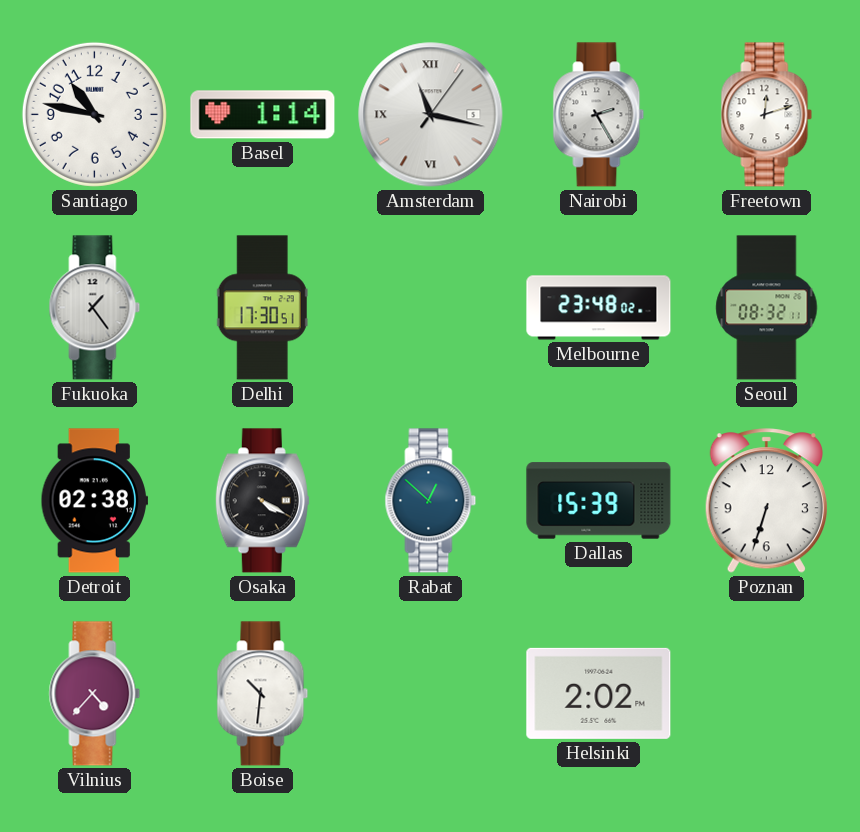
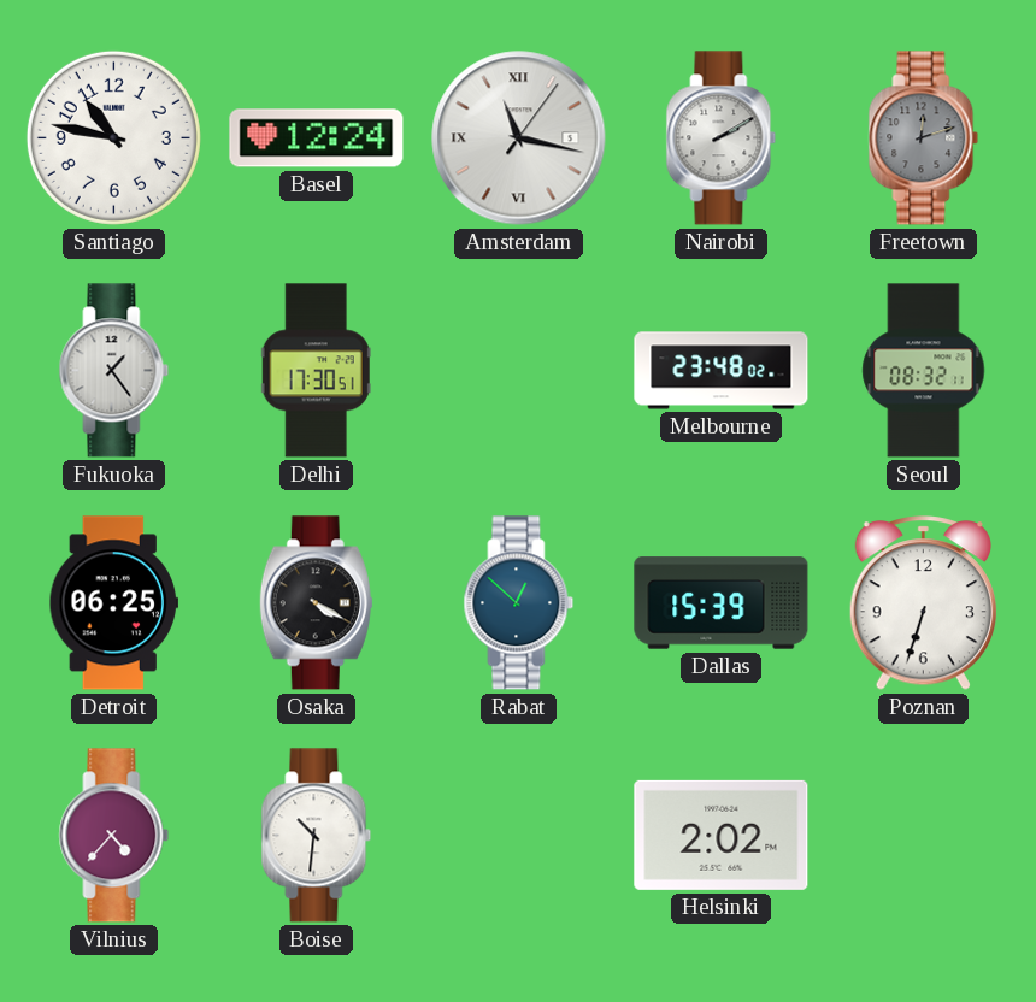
Basel: 1:14 -> 12:24
Nairobi: 2:25 -> 2:10
Freetown dial: white -> grey
Detroit: 02:38 -> 06:25
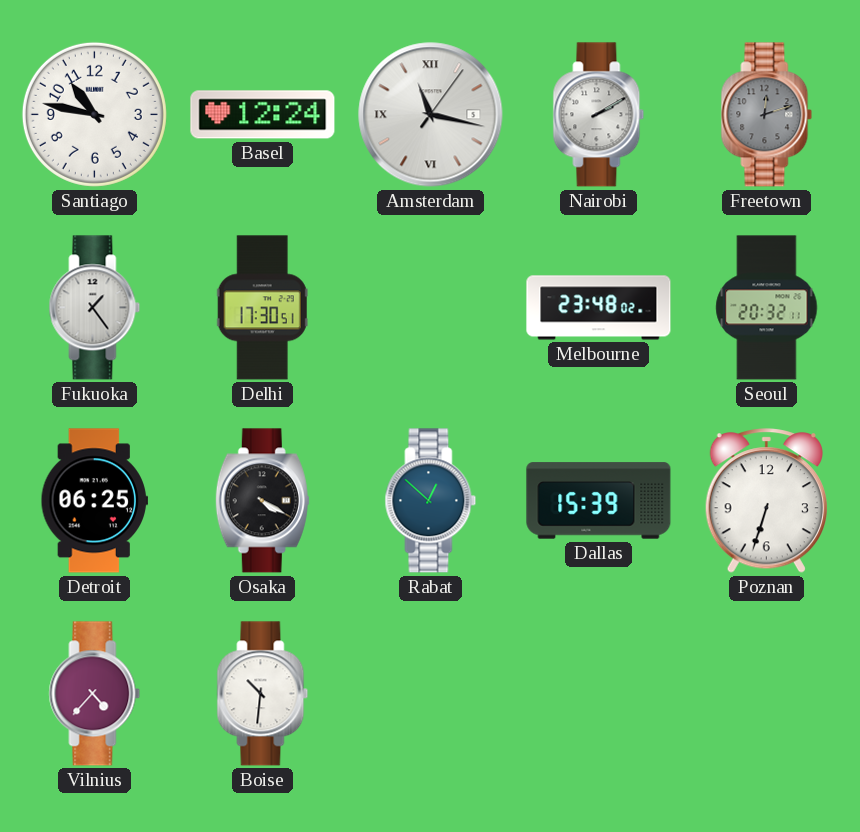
Seoul: 08:32 -> 20:32
Helsinki: 2:02 -> none
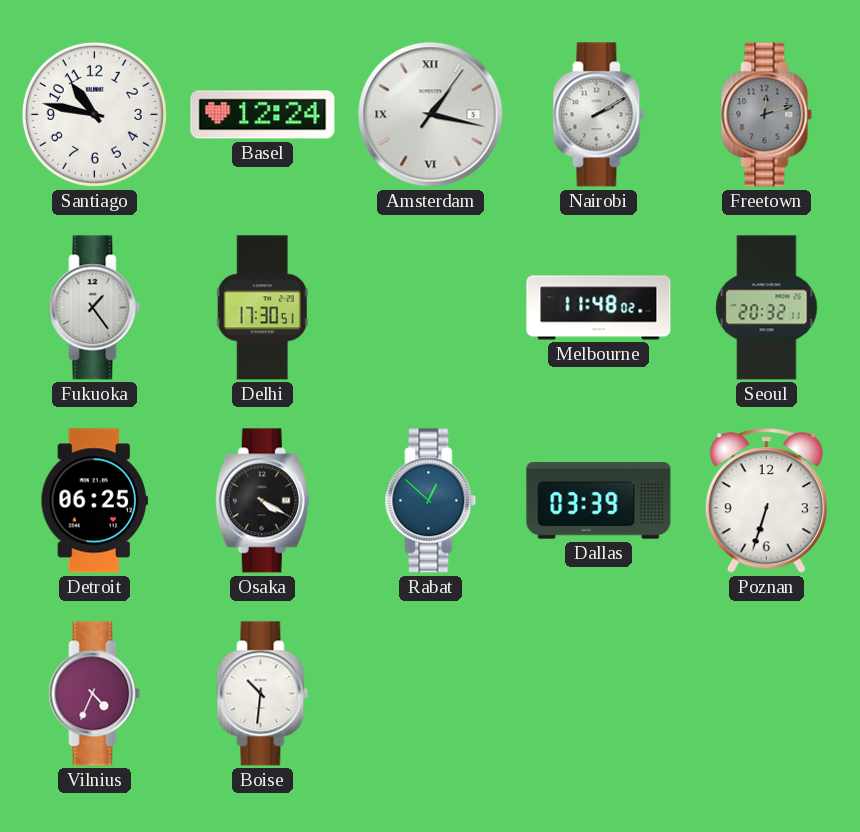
Amsterdam: 11:17 -> 1:17
Melbourne: 23:48 -> 11:48
Dallas: 15:39 -> 03:39
Vilnius: 4:37 -> 4:34
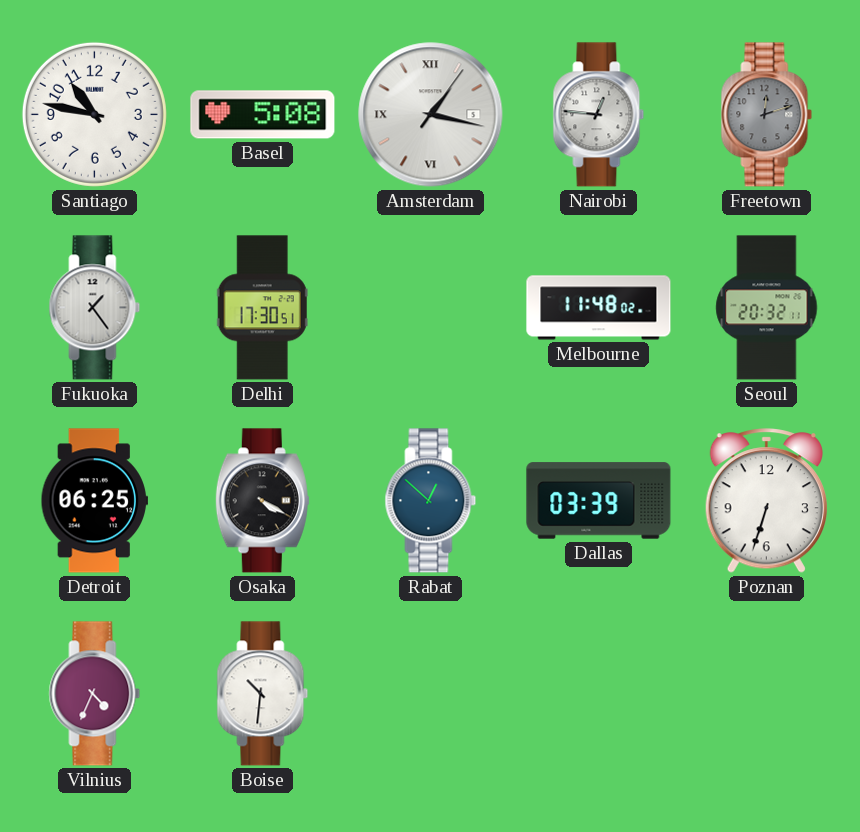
Basel: 12:24 -> 5:08
Nairobi: 2:10 -> 12:46
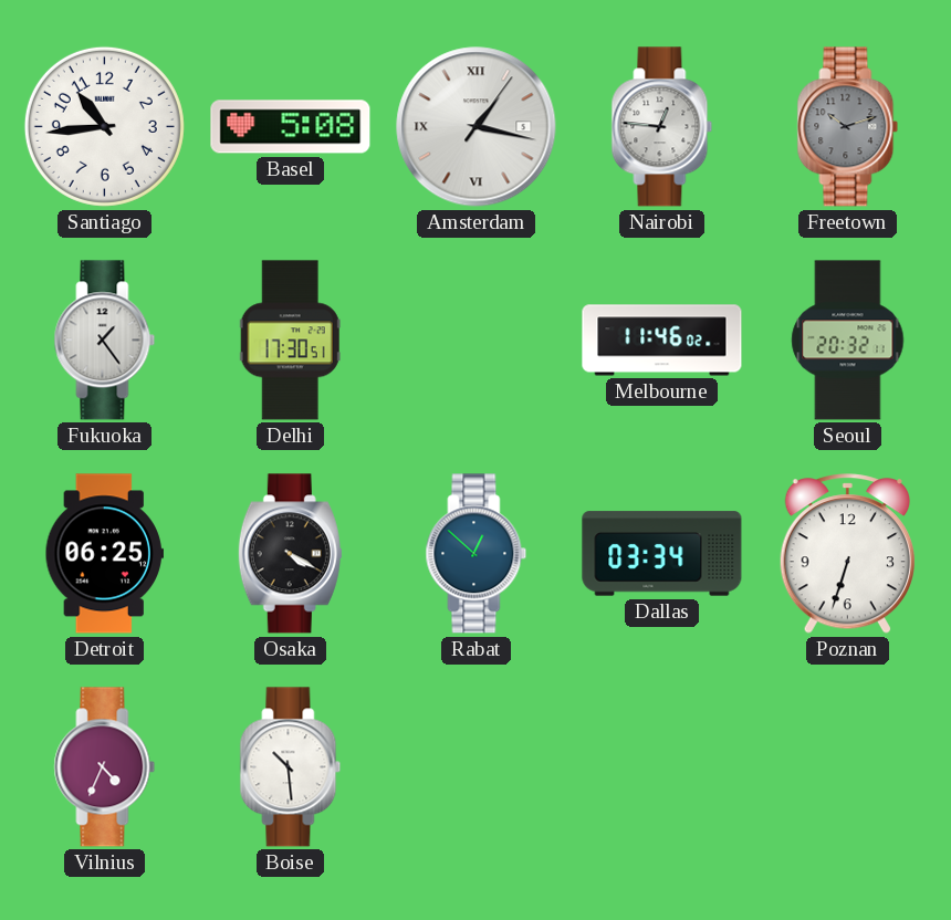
Santiago: 10:47 -> 10:44
Freetown: 12:12 -> 10:12
Melbourne: 11:48 -> 11:46
Dallas: 03:39 -> 03:34
Boise: 10:31 -> 10:29
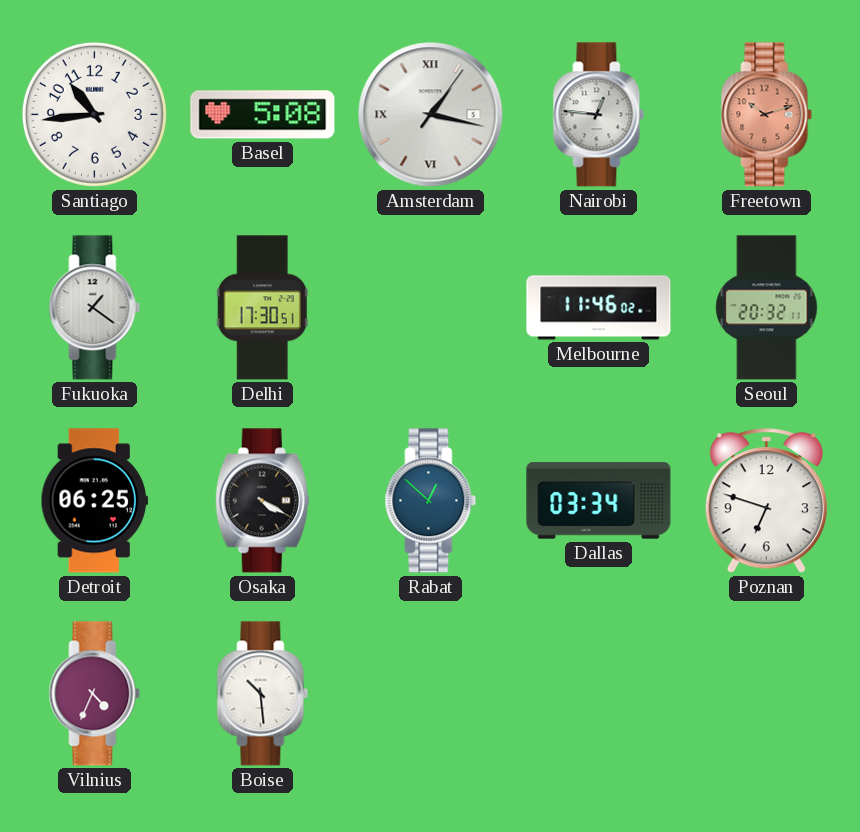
Freetown dial: grey -> salmon
Fukuoka: 1:24 -> 1:21
Poznan: 6:33 -> 6:48
